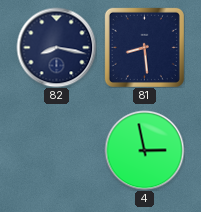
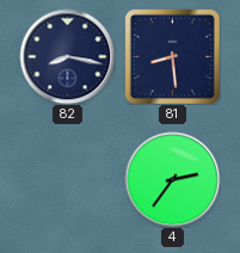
4: 2:58 -> 2:36
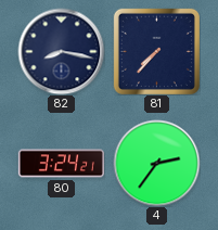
81: 8:29 -> 7:37
80: none -> 3:24
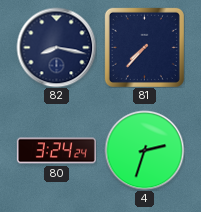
80: 3:24:21 -> 3:24:24
4: 2:36 -> 2:33
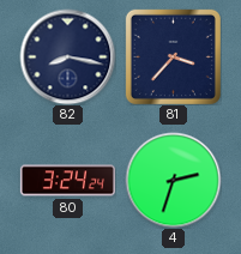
81: 7:37 -> 3:37
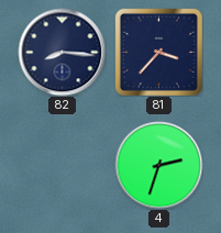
82: 8:17 -> 8:16
80: 3:24 -> none
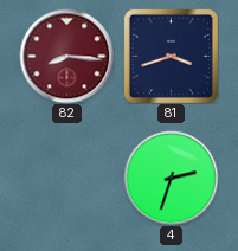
82 dial: navy -> burgundy
81: 3:37 -> 3:42
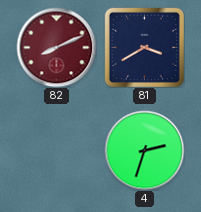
82: 8:16 -> 8:11
81: 3:42 -> 3:40
